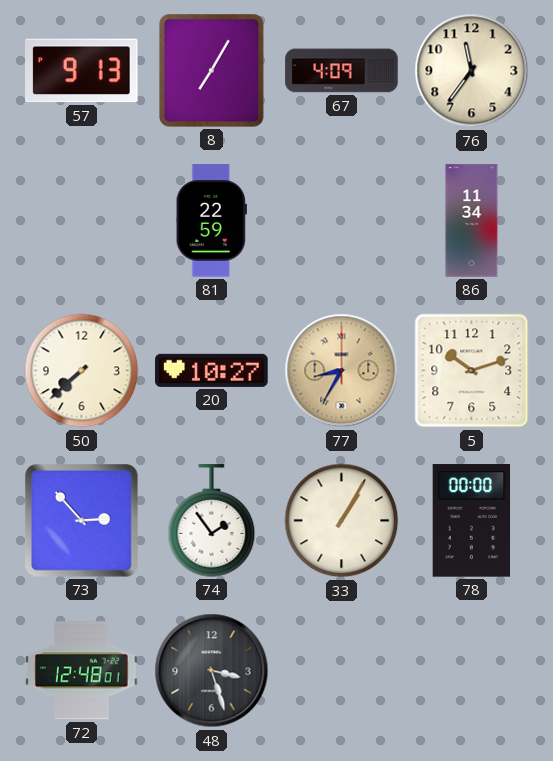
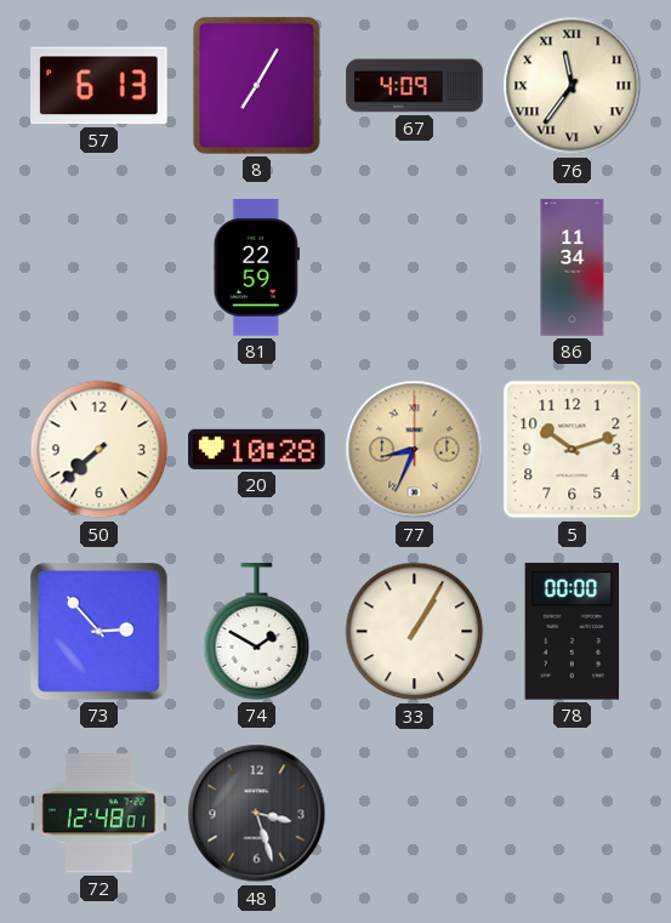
57: 9:13 -> 6:13
76 numerals: Arabic -> Roman
20: 10:27 -> 10:28
77: 8:35 -> 8:34
74: 1:54 -> 1:50
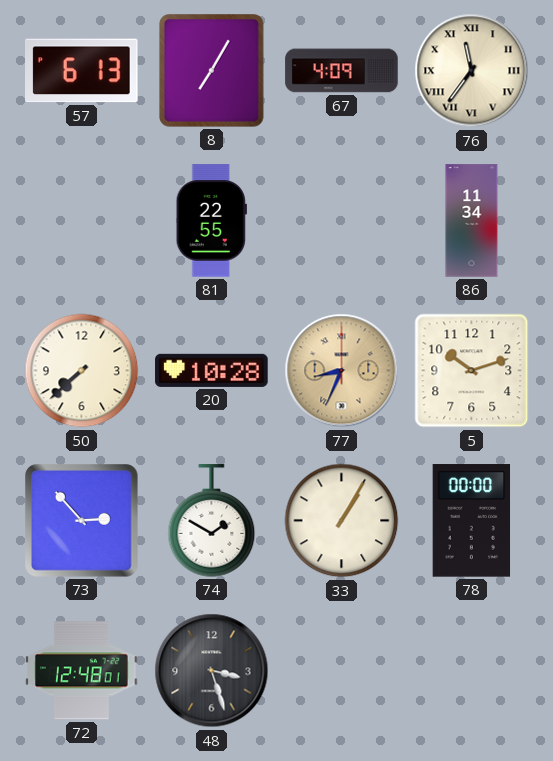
81: 22:59 -> 22:55
